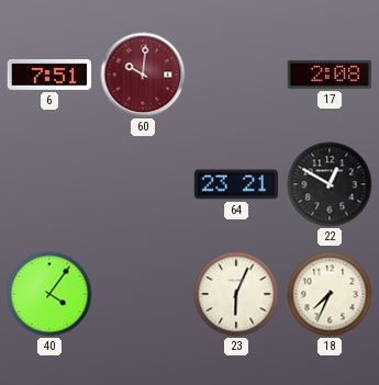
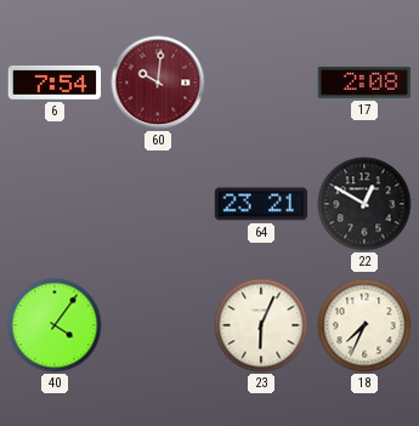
6: 7:51 -> 7:54
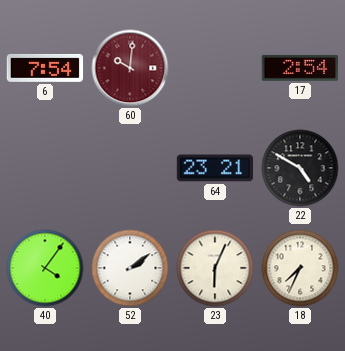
17: 2:08 -> 2:54
22: 12:50 -> 4:50
52: none -> 2:09
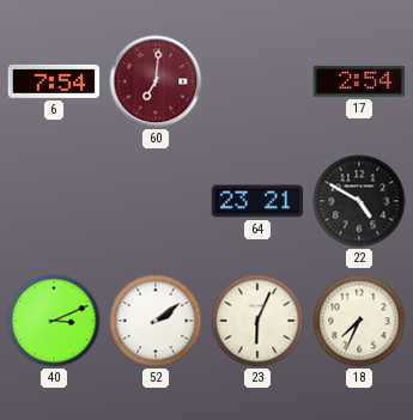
60: 10:01 -> 7:01
40: 4:06 -> 3:11
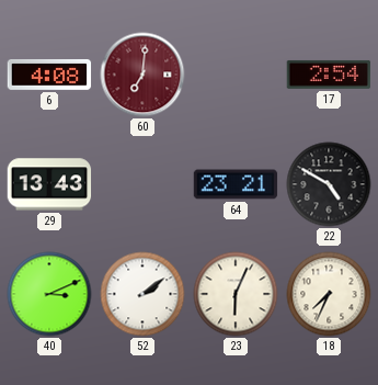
6: 7:54 -> 4:08
29: none -> 13:43
